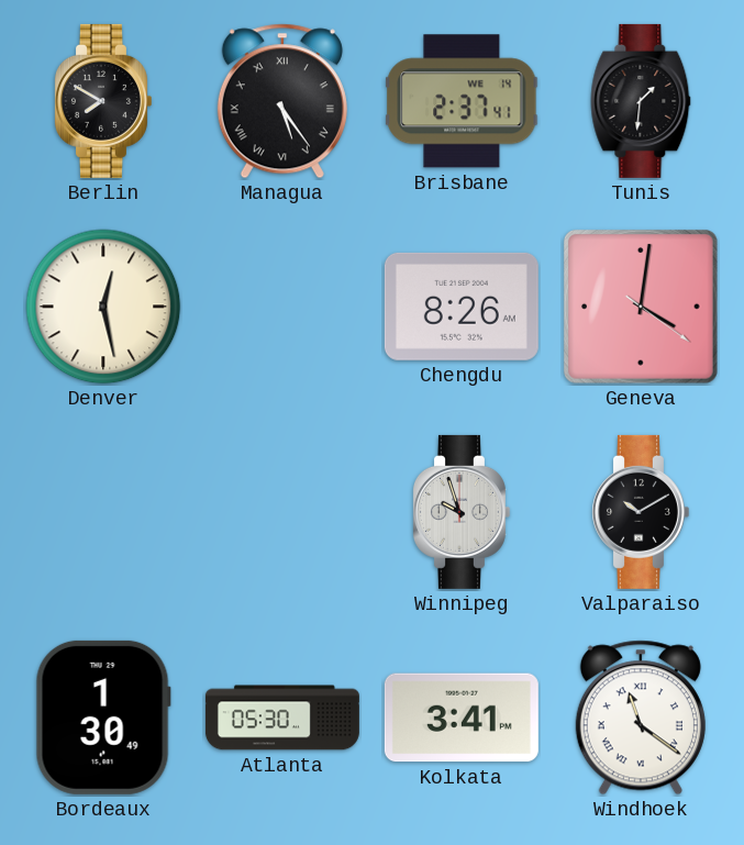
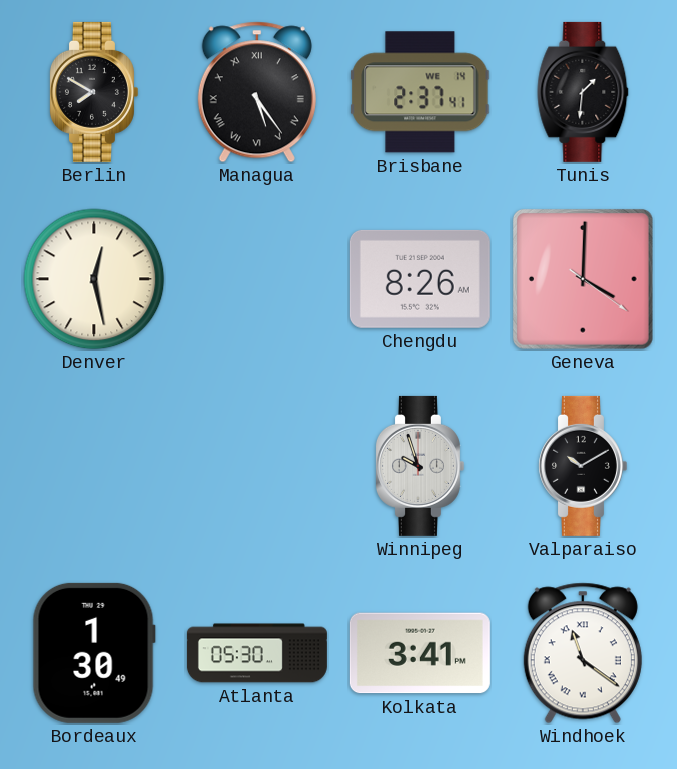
Geneva: 4:01 -> 4:00
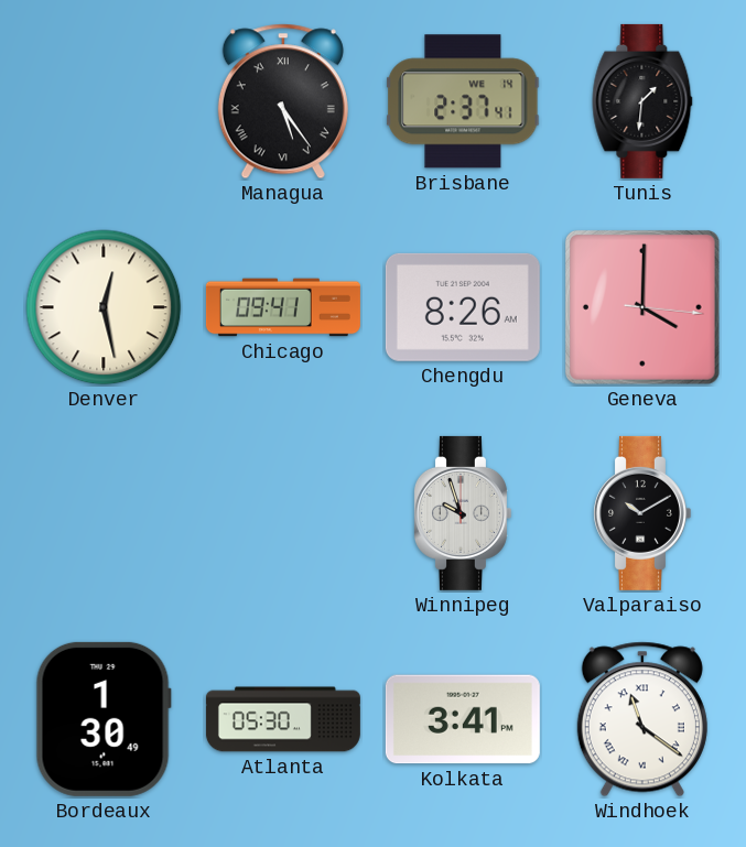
Berlin: 7:50 -> none
Chicago: none -> 09:41
Geneva: 4:00:21 -> 4:00:16
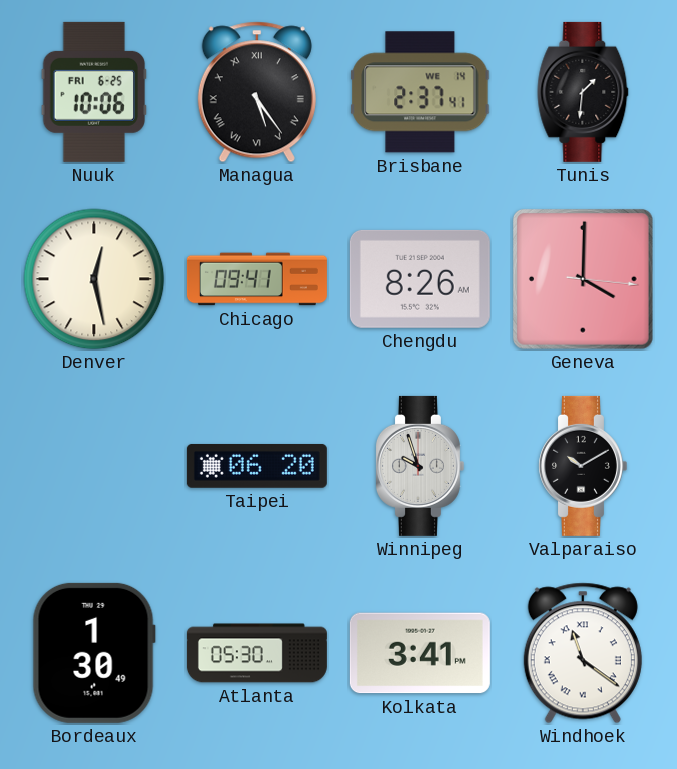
Nuuk: none -> 10:06
Taipei: none -> 06:20
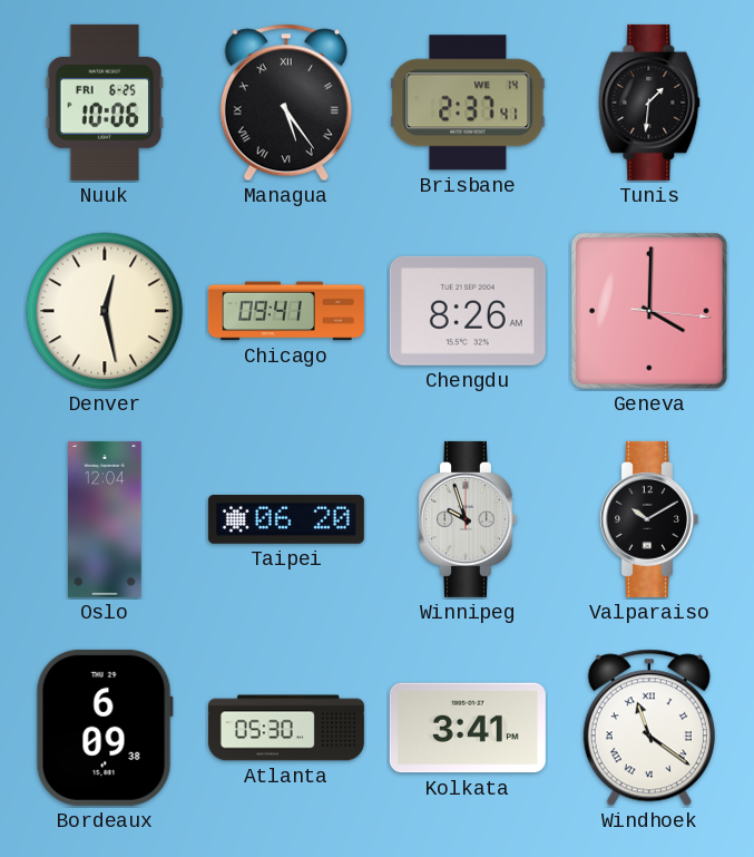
Oslo: none -> 12:04
Bordeaux: 1:30 -> 6:09
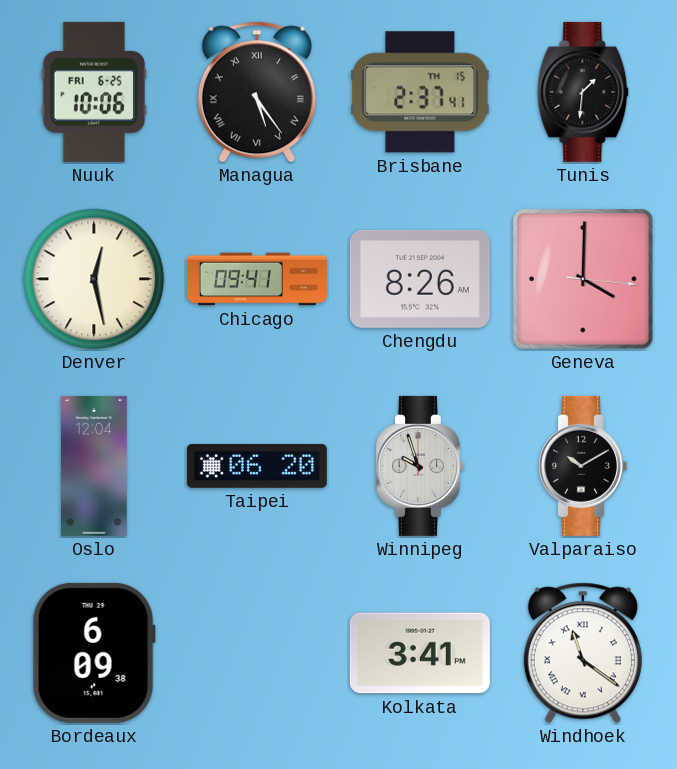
Brisbane date: WE 14 -> TH 15
Atlanta: 05:30 -> none
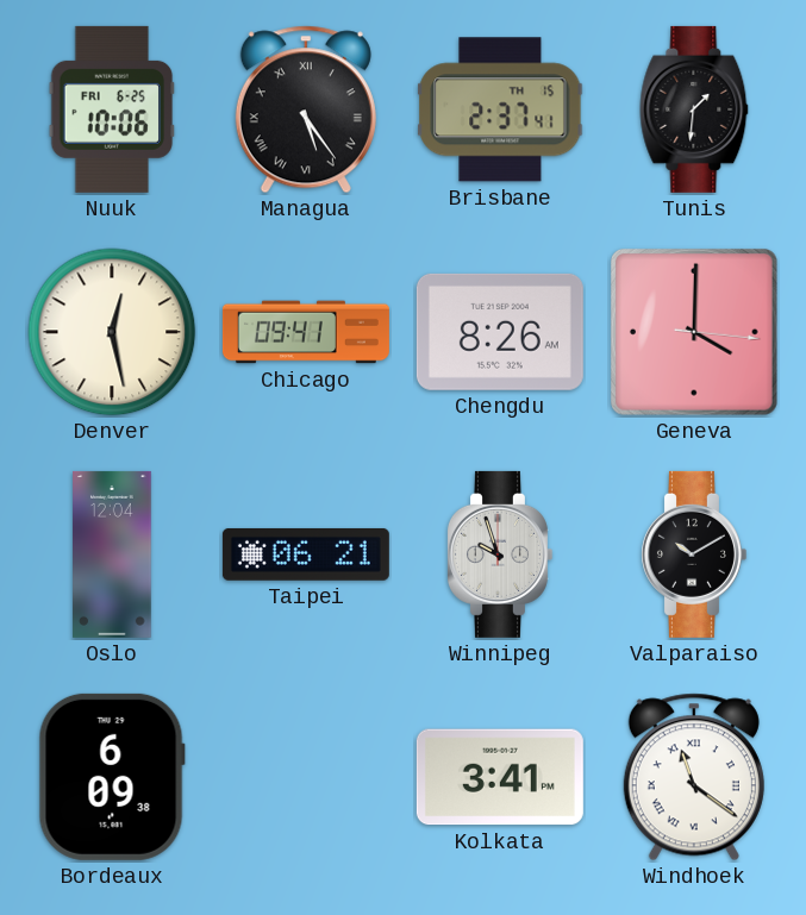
Taipei: 06:20 -> 06:21
